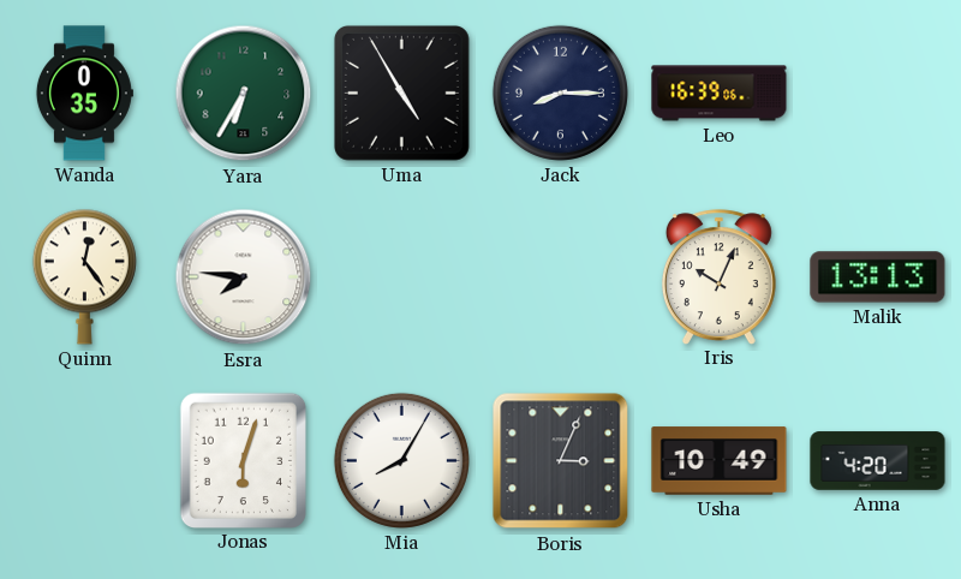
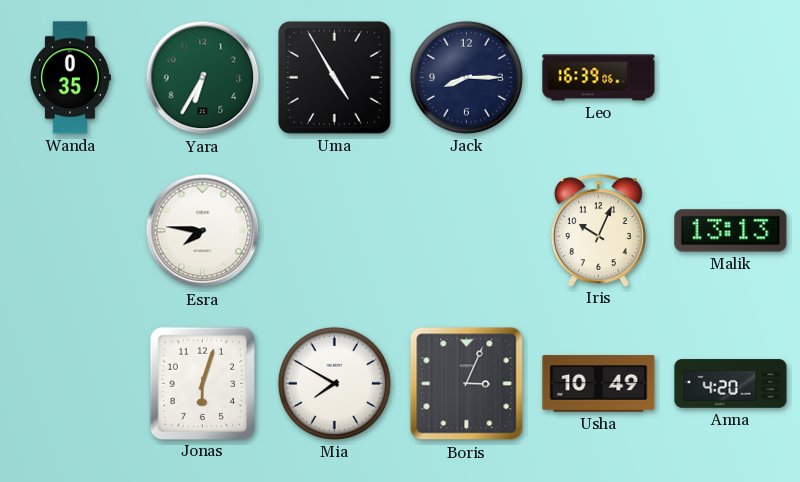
Quinn: 12:24 -> none
Mia: 8:05 -> 7:50
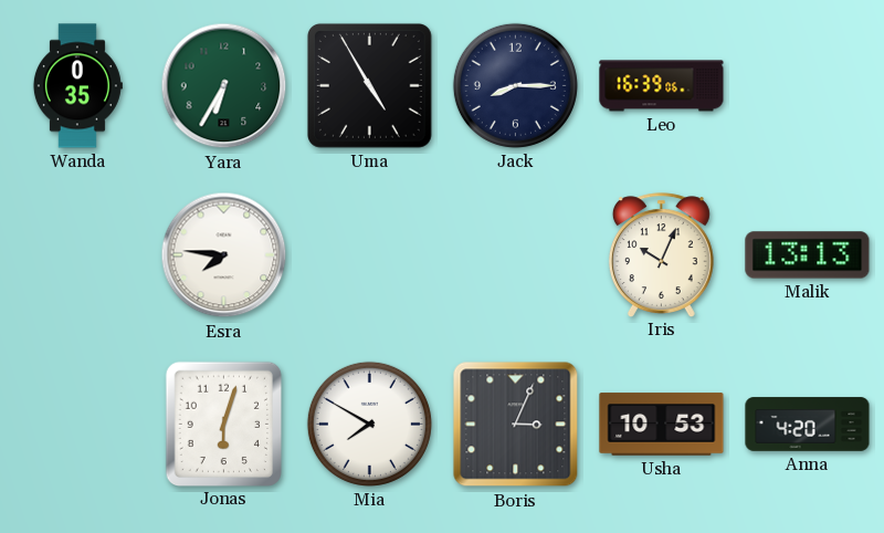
Usha: 10:49 -> 10:53
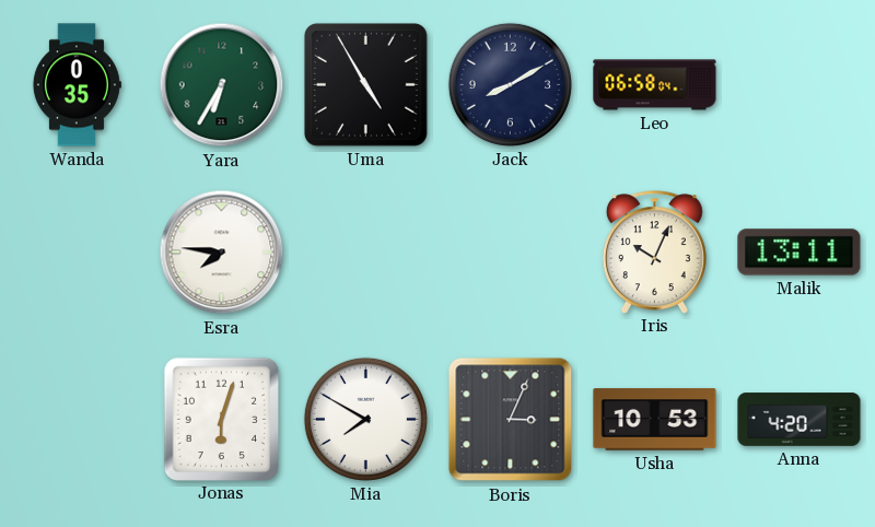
Jack: 8:15 -> 8:10
Leo: 16:39 -> 06:58
Malik: 13:13 -> 13:11
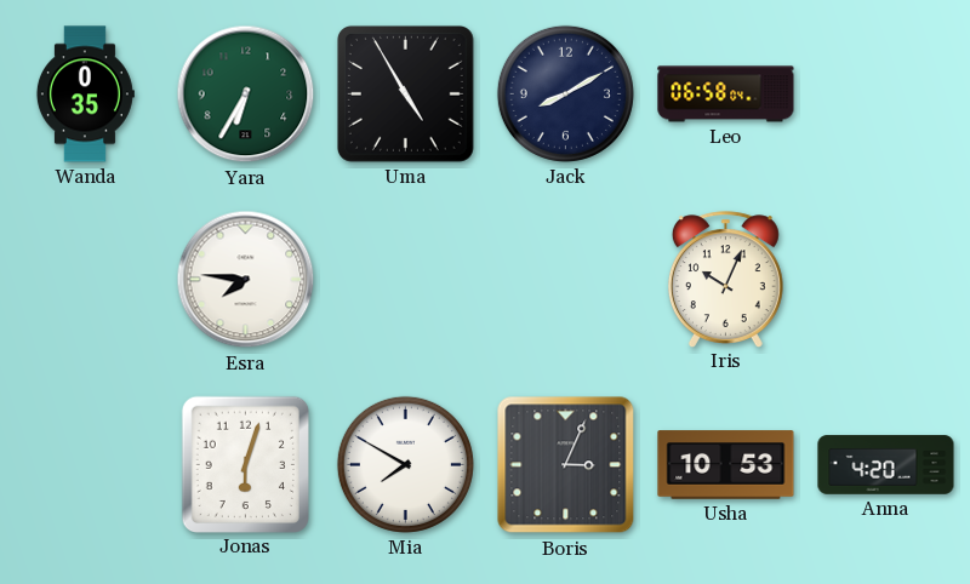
Malik: 13:11 -> none
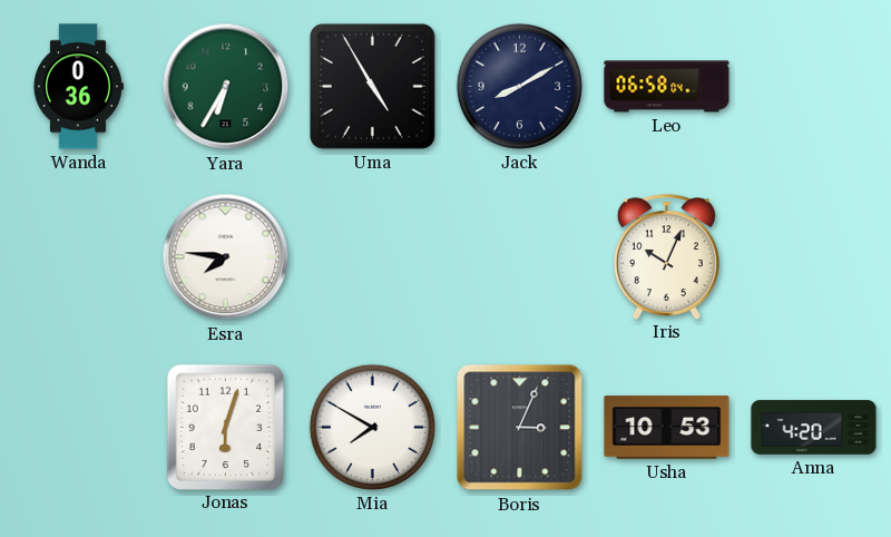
Wanda: 0:35 -> 0:36
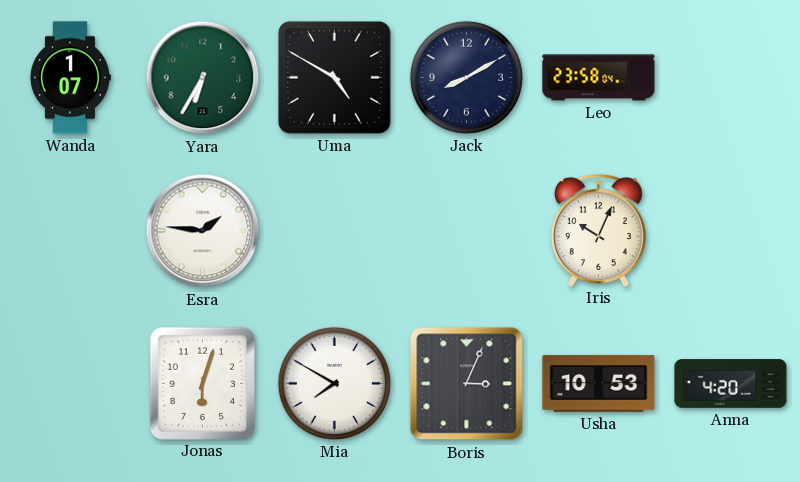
Wanda: 0:36 -> 1:07
Uma: 4:55 -> 4:50
Leo: 06:58 -> 23:58
Esra: 7:46 -> 1:46
